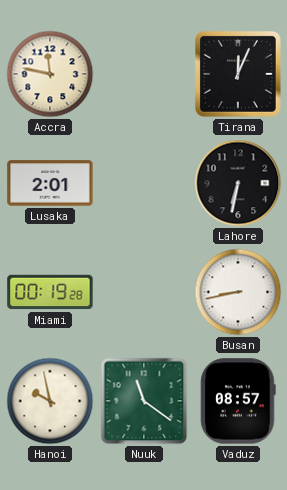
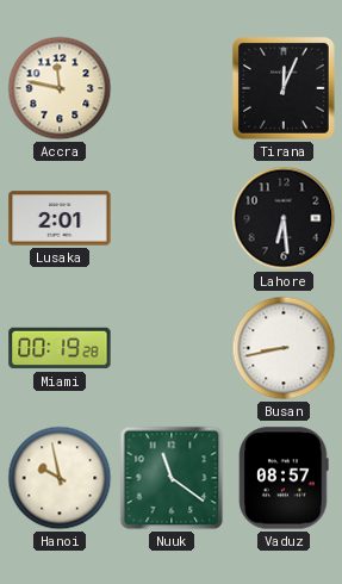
Lahore: 6:32 -> 6:29
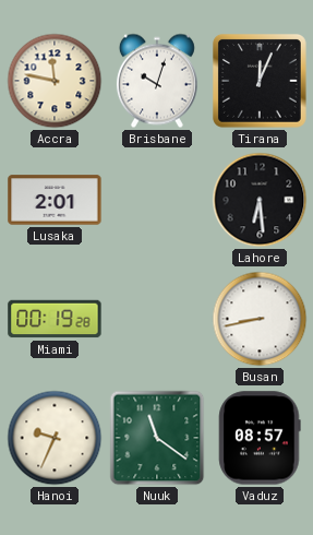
Brisbane: none -> 10:03
Hanoi: 9:58 -> 9:34
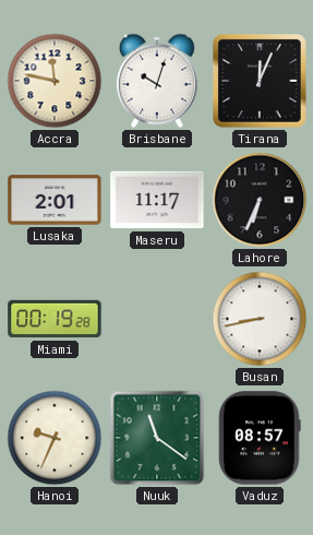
Maseru: none -> 11:17
Lahore: 6:29 -> 6:34
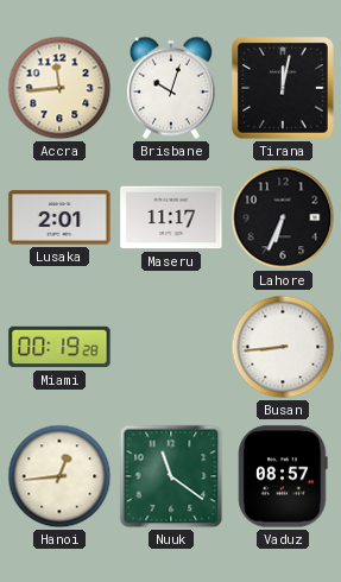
Accra: 11:47 -> 11:44
Tirana: 12:04 -> 12:02
Busan: 8:43 -> 8:44
Hanoi: 9:34 -> 12:44
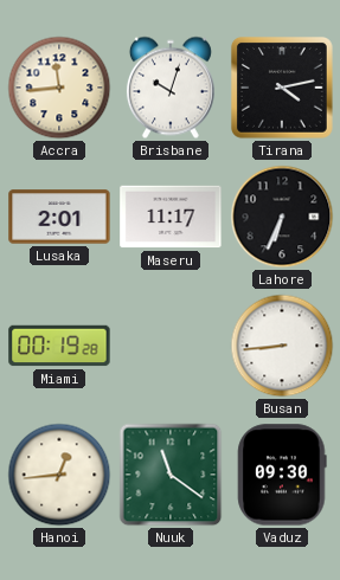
Tirana: 12:02 -> 4:13
Vaduz: 08:57 -> 09:30
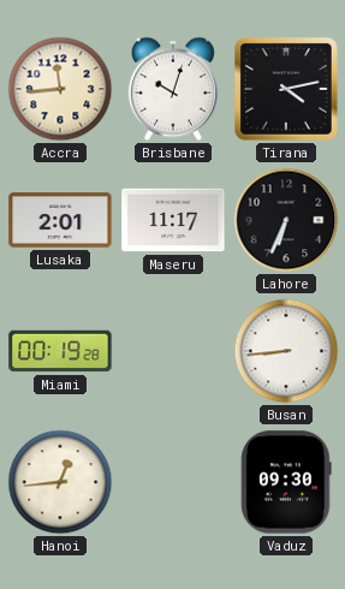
Nuuk: 11:21 -> none
